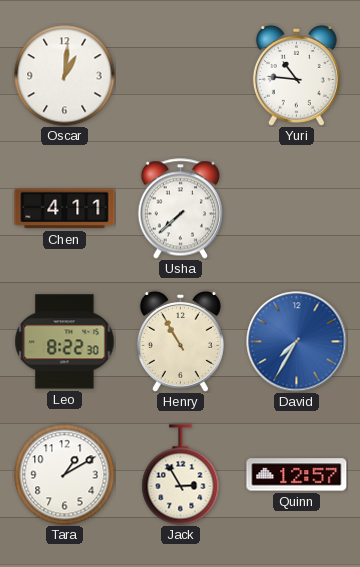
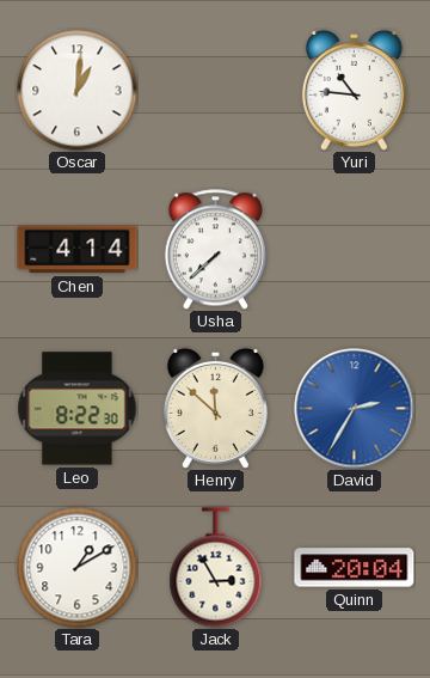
Chen: 4:11 -> 4:14
Henry: 10:55 -> 11:52
David: 7:35 -> 2:35
Quinn: 12:57 -> 20:04
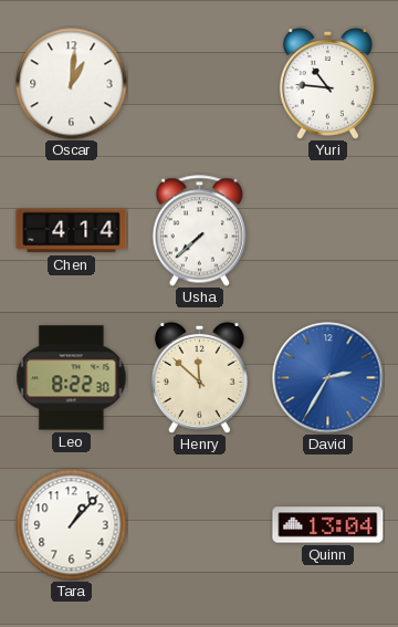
Tara: 1:10 -> 1:07
Jack: 2:55 -> none
Quinn: 20:04 -> 13:04
